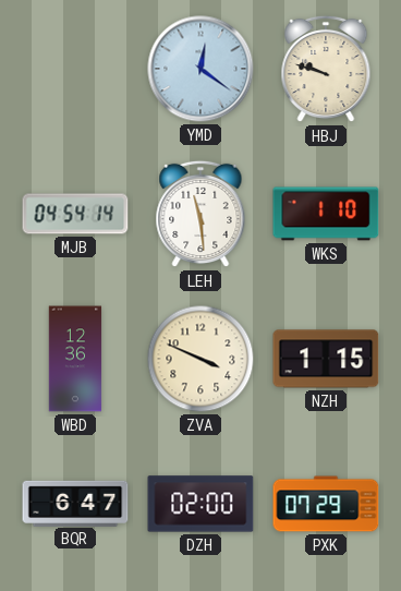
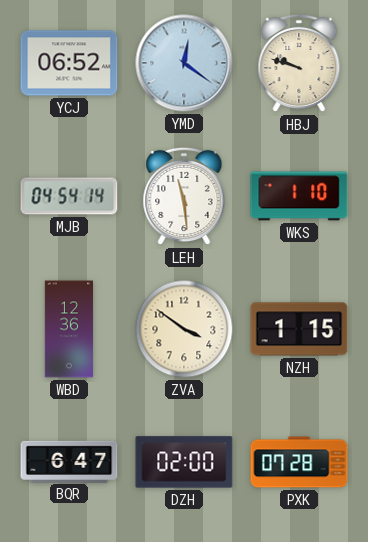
YCJ: none -> 06:52
ZVA: 3:49 -> 3:51
PXK: 07:29 -> 07:28
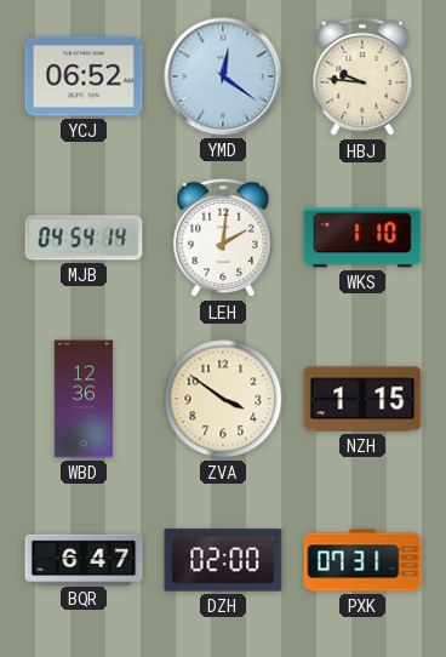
HBJ: 9:48 -> 9:46
LEH: 11:29 -> 2:01
PXK: 07:28 -> 07:31
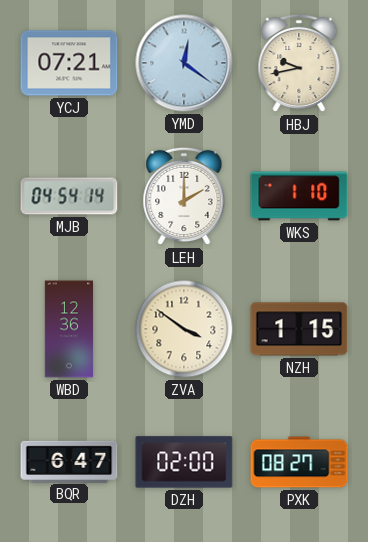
YCJ: 06:52 -> 07:21
HBJ: 9:46 -> 9:43
LEH: 2:01 -> 2:00
PXK: 07:31 -> 08:27
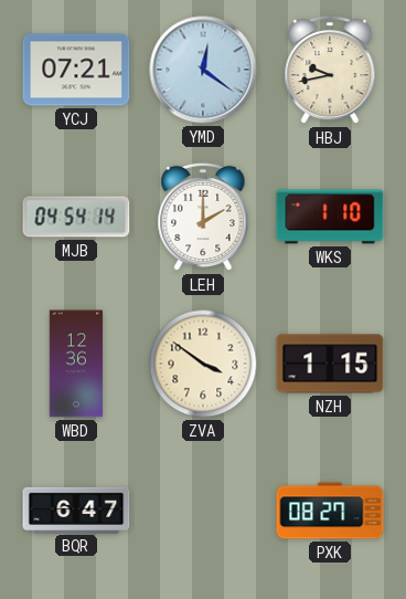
DZH: 02:00 -> none
